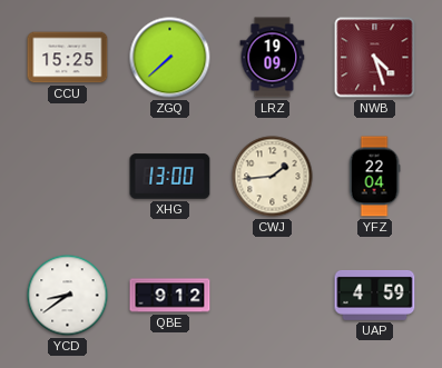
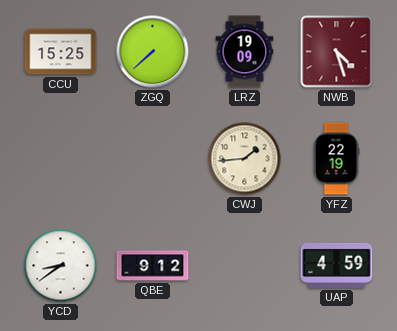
XHG: 13:00 -> none
YFZ: 22:04 -> 22:19
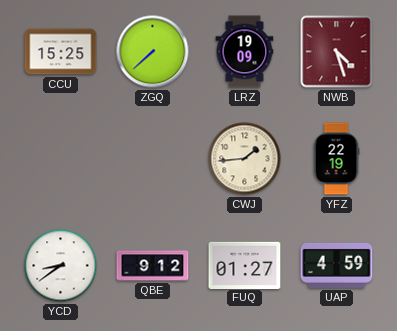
FUQ: none -> 01:27
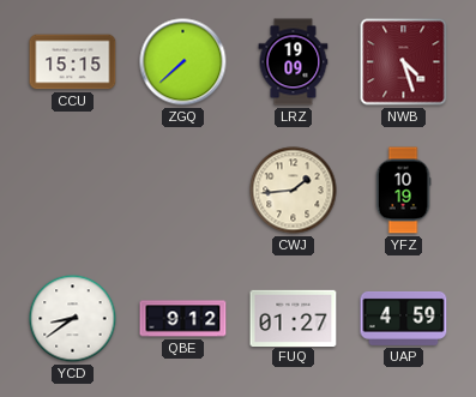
CCU: 15:25 -> 15:15
YFZ: 22:19 -> 10:19
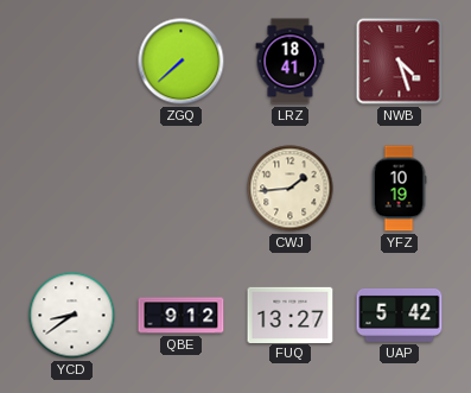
CCU: 15:15 -> none
LRZ: 19:09 -> 18:41
FUQ: 01:27 -> 13:27
UAP: 4:59 -> 5:42
